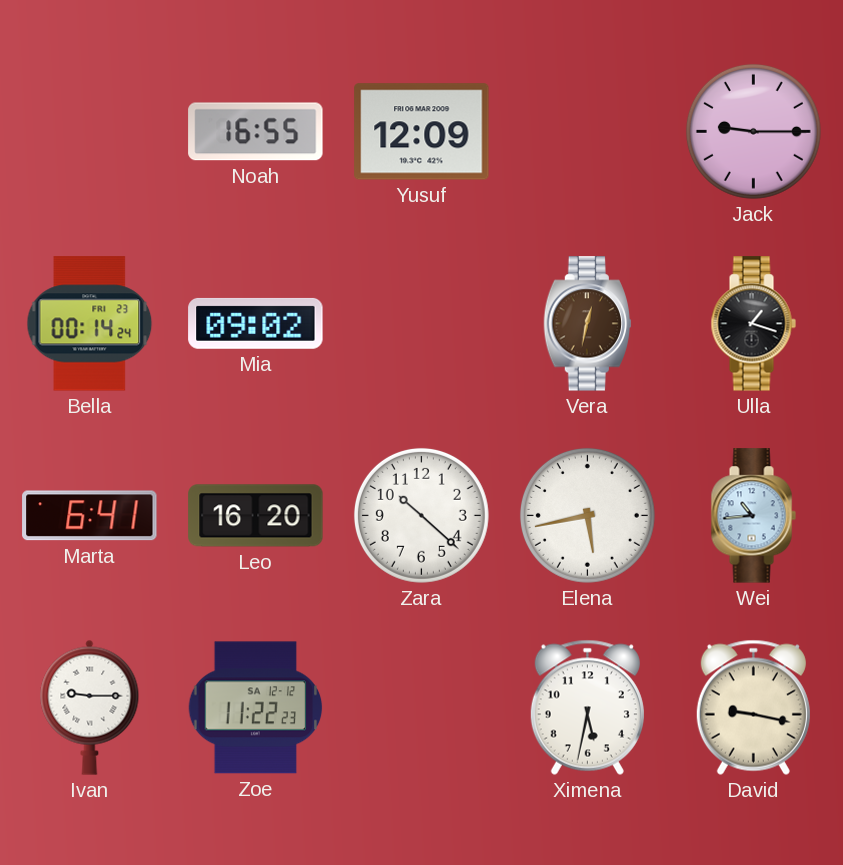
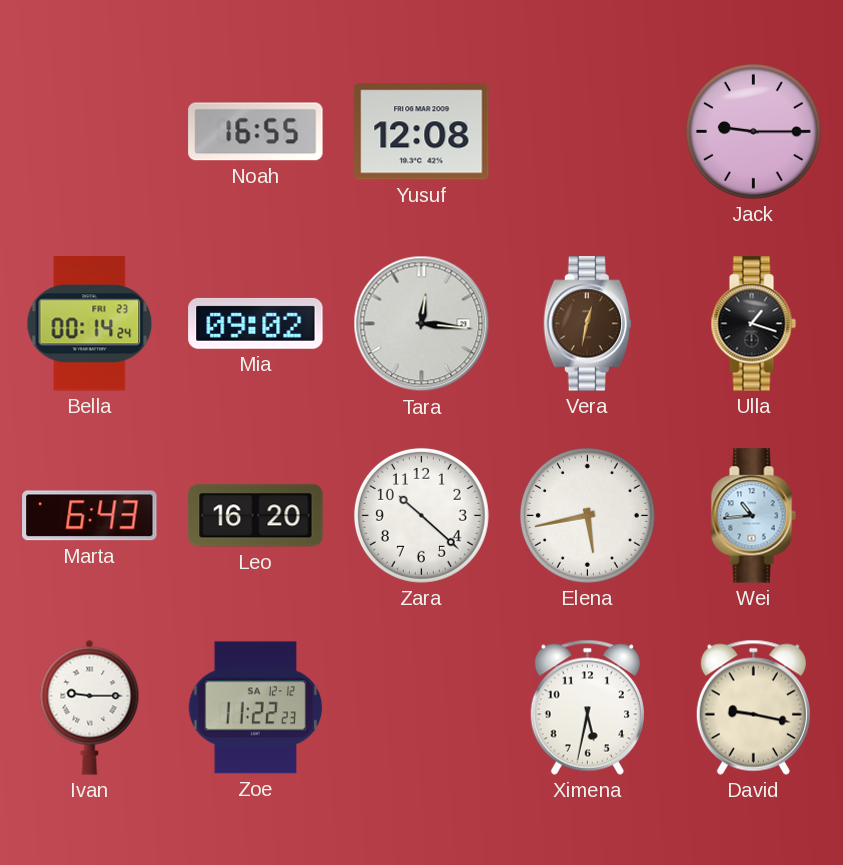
Yusuf: 12:09 -> 12:08
Tara: none -> 12:16
Marta: 6:41 -> 6:43
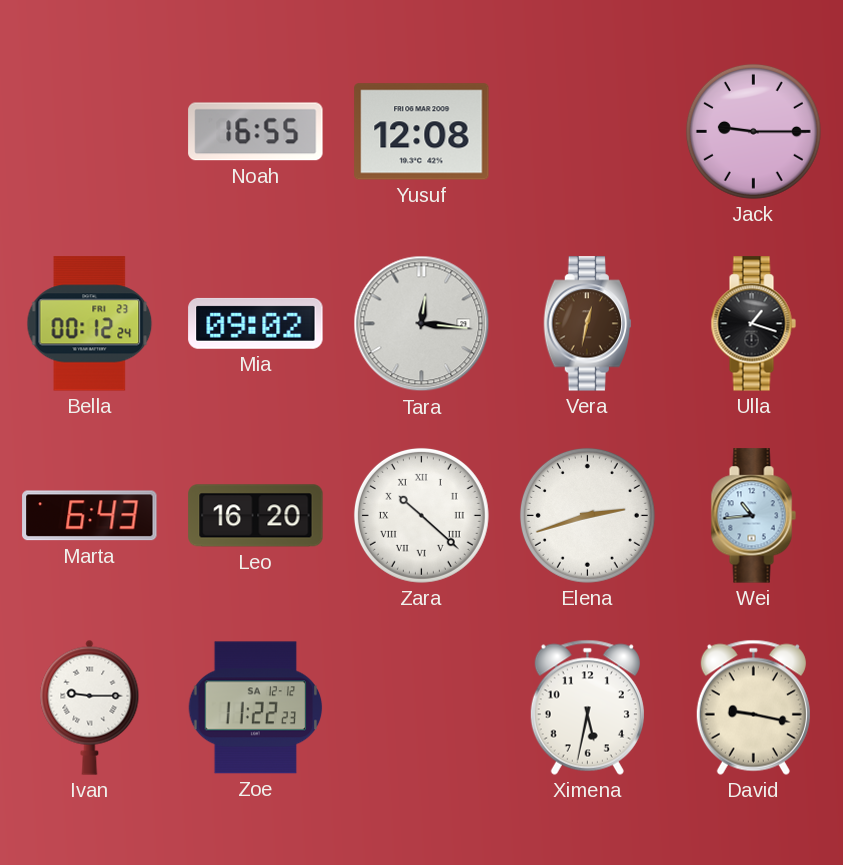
Bella: 00:14 -> 00:12
Zara numerals: Arabic -> Roman
Elena: 5:43 -> 2:42
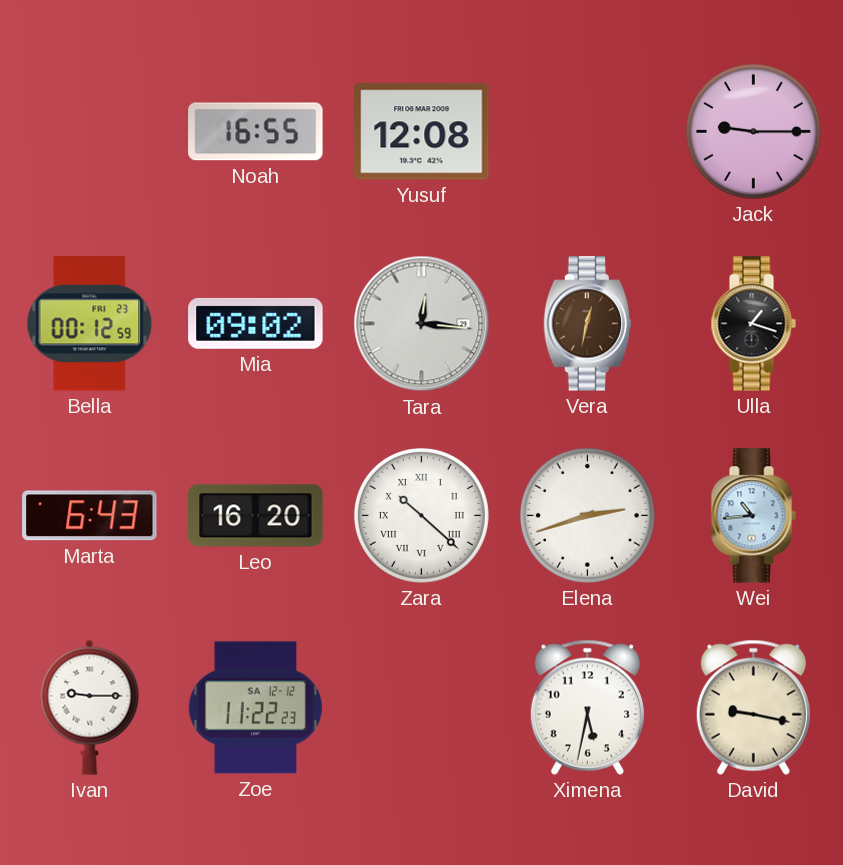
Bella: 00:12:24 -> 00:12:59
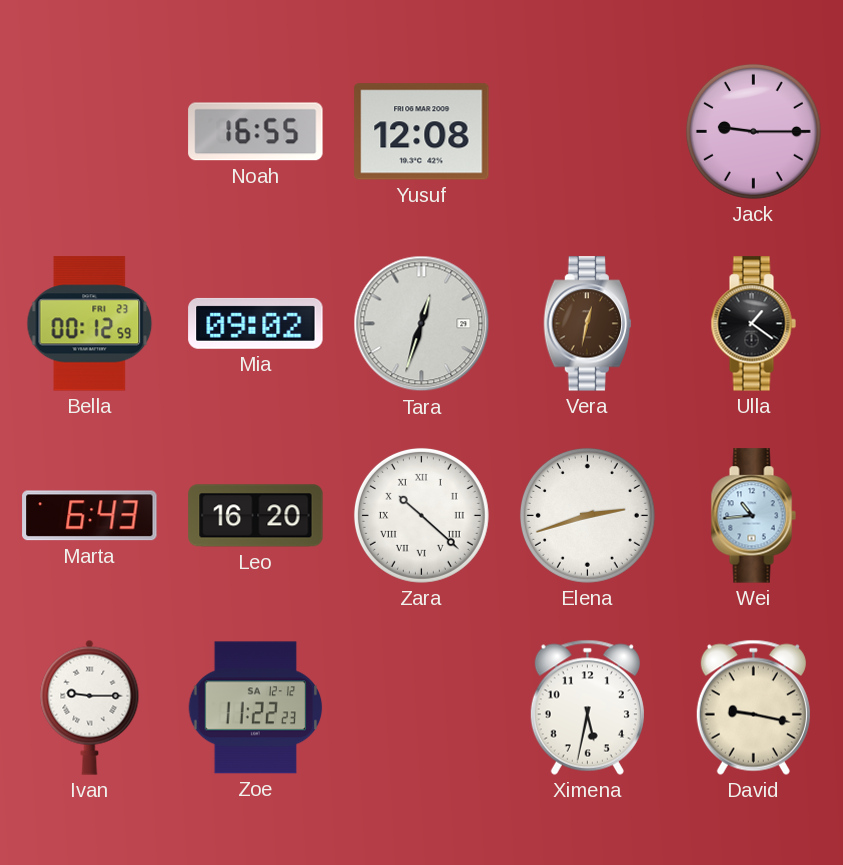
Tara: 12:16 -> 12:33
Ulla: 1:18 -> 1:21
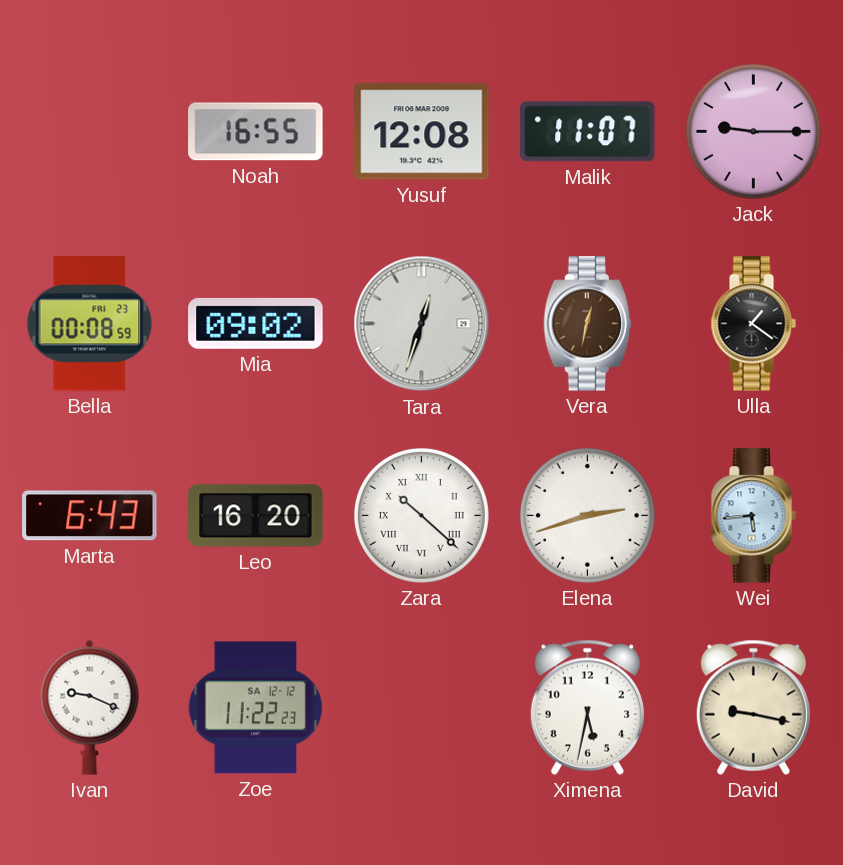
Malik: none -> 11:07
Bella: 00:12 -> 00:08
Wei: 10:44 -> 5:44
Ivan: 9:15 -> 9:19
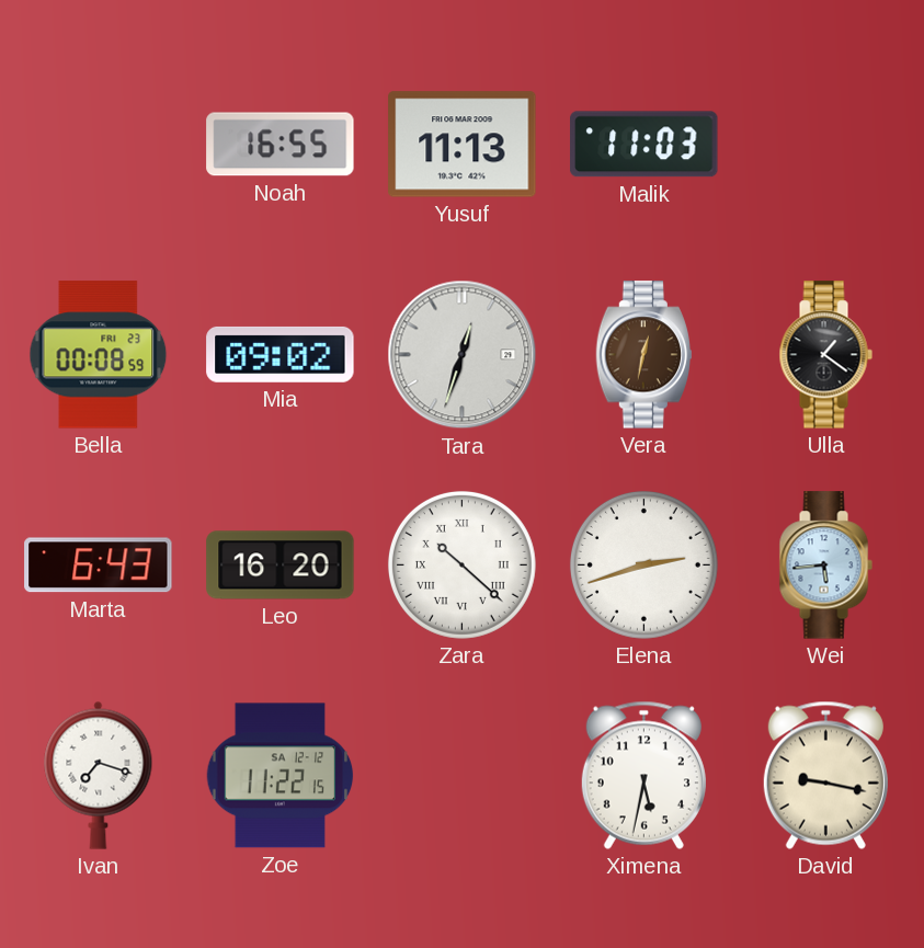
Yusuf: 12:08 -> 11:13
Malik: 11:07 -> 11:03
Jack: 9:15 -> none
Ivan: 9:19 -> 7:18
Zoe: 11:22:23 -> 11:22:15
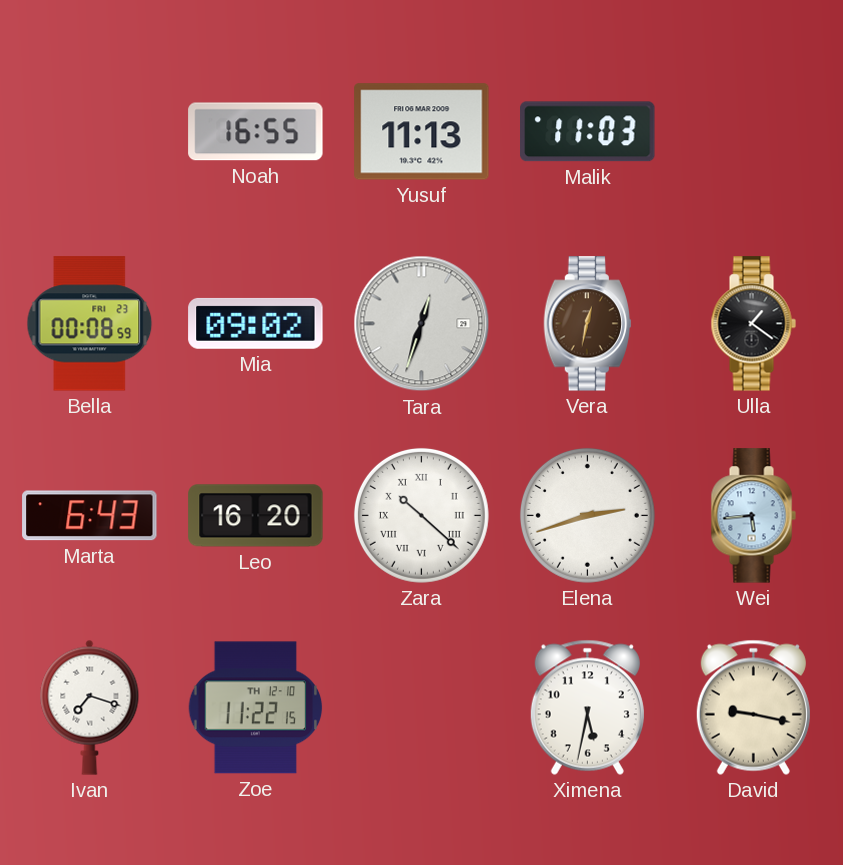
Zoe date: SA 12-12 -> TH 12-10
